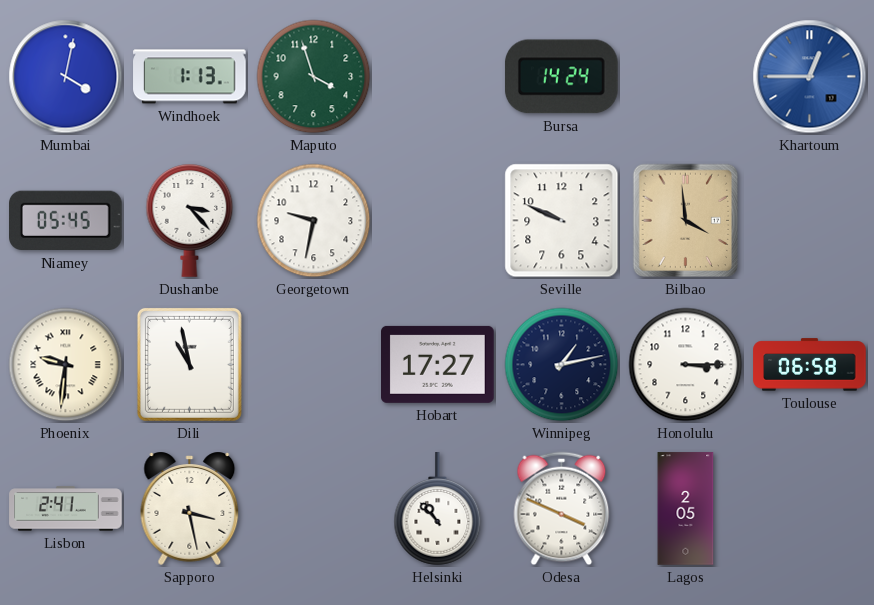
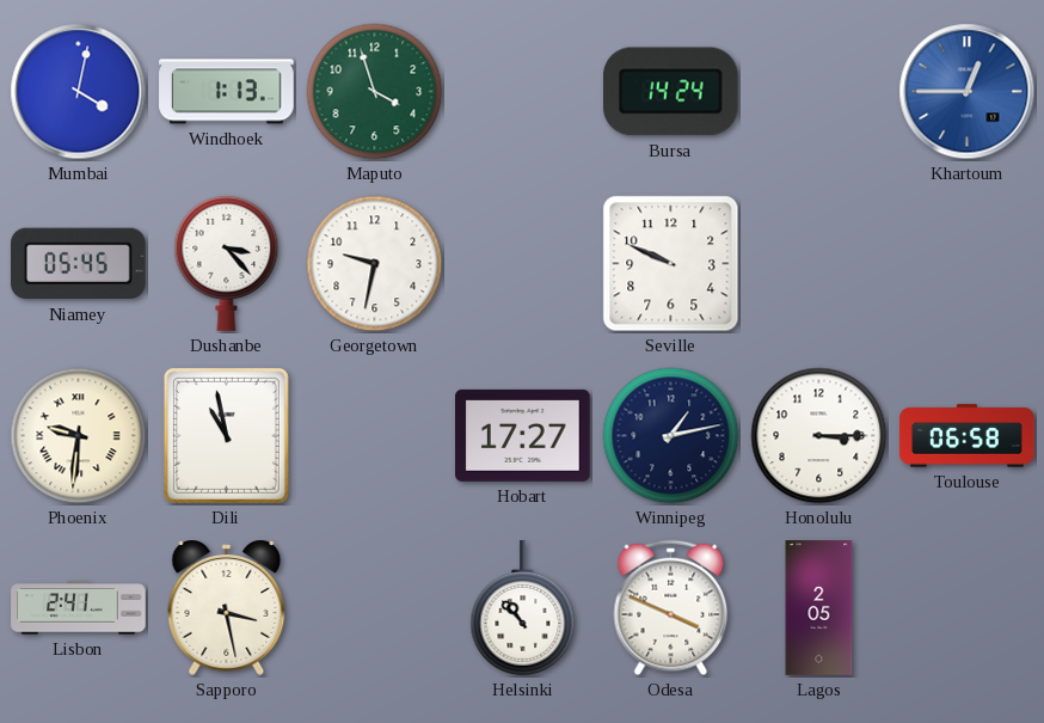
Bilbao: 3:59 -> none
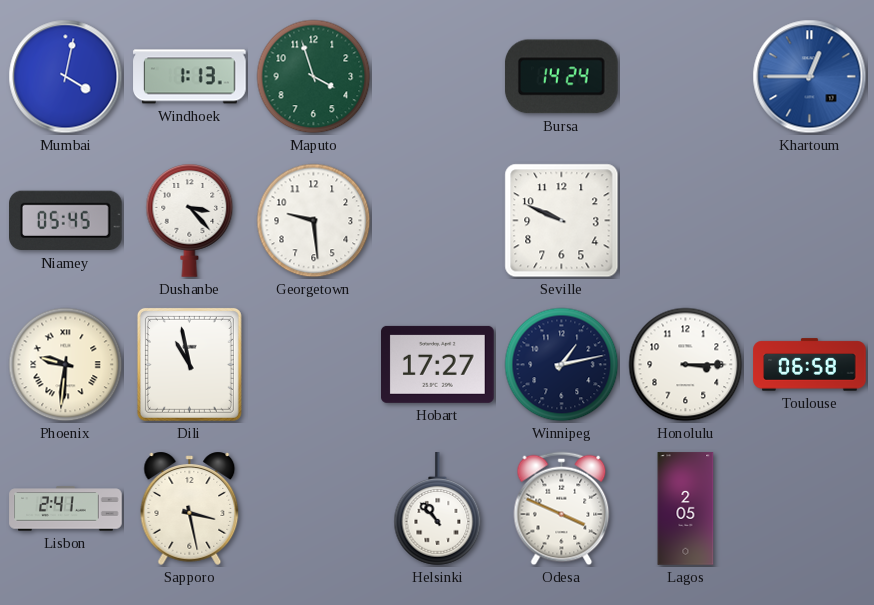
Georgetown: 9:32 -> 9:29
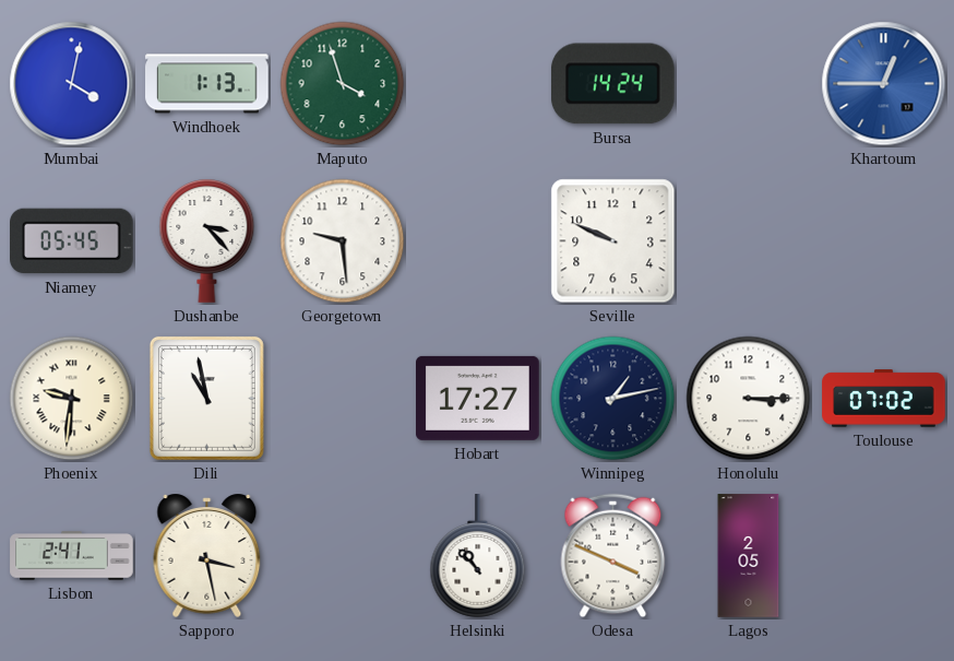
Toulouse: 06:58 -> 07:02
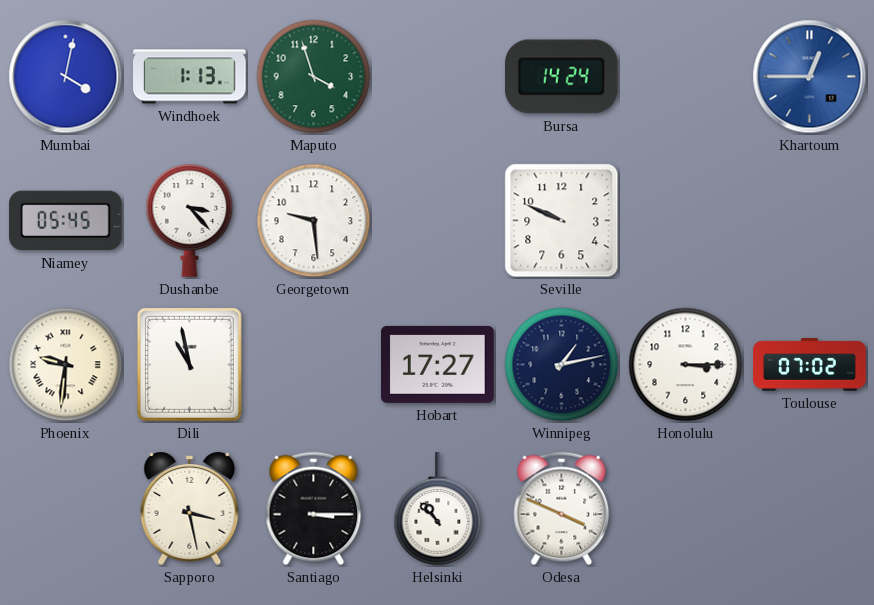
Lisbon: 2:41 -> none
Santiago: none -> 3:15
Lagos: 2:05 -> none
